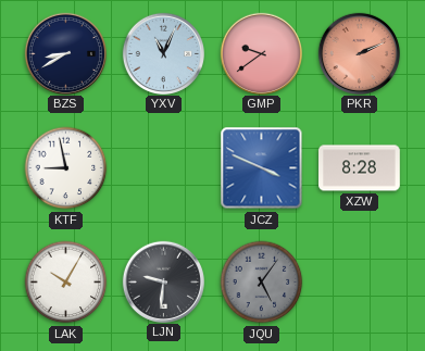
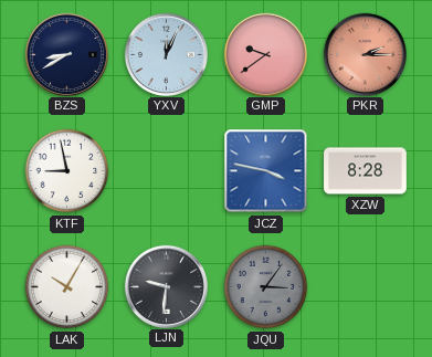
YXV: 11:04 -> 12:04
PKR: 2:11 -> 2:15
JCZ: 3:49 -> 3:47
JQU: 5:06 -> 3:06
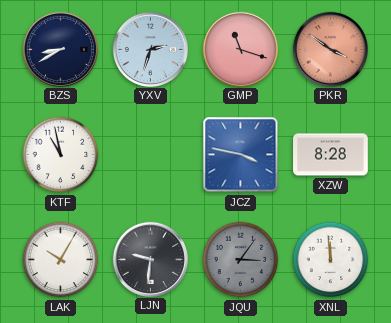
YXV: 12:04 -> 2:33
GMP: 9:39 -> 11:18
PKR: 2:15 -> 3:51
KTF: 8:58 -> 10:58
XNL: none -> 11:59
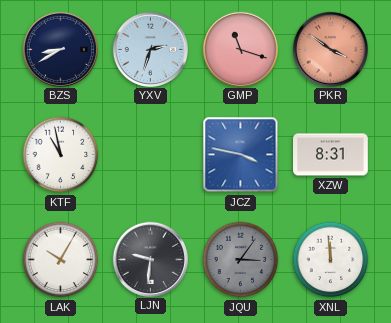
XZW: 8:28 -> 8:31
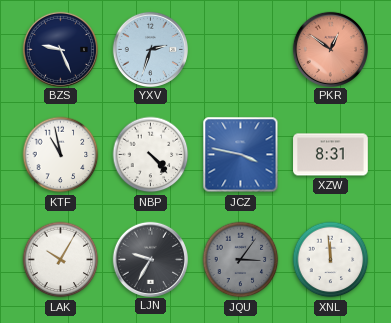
BZS: 8:40 -> 9:26
GMP: 11:18 -> none
PKR: 3:51 -> 12:51
NBP: none -> 4:23
LJN: 9:31 -> 9:35
